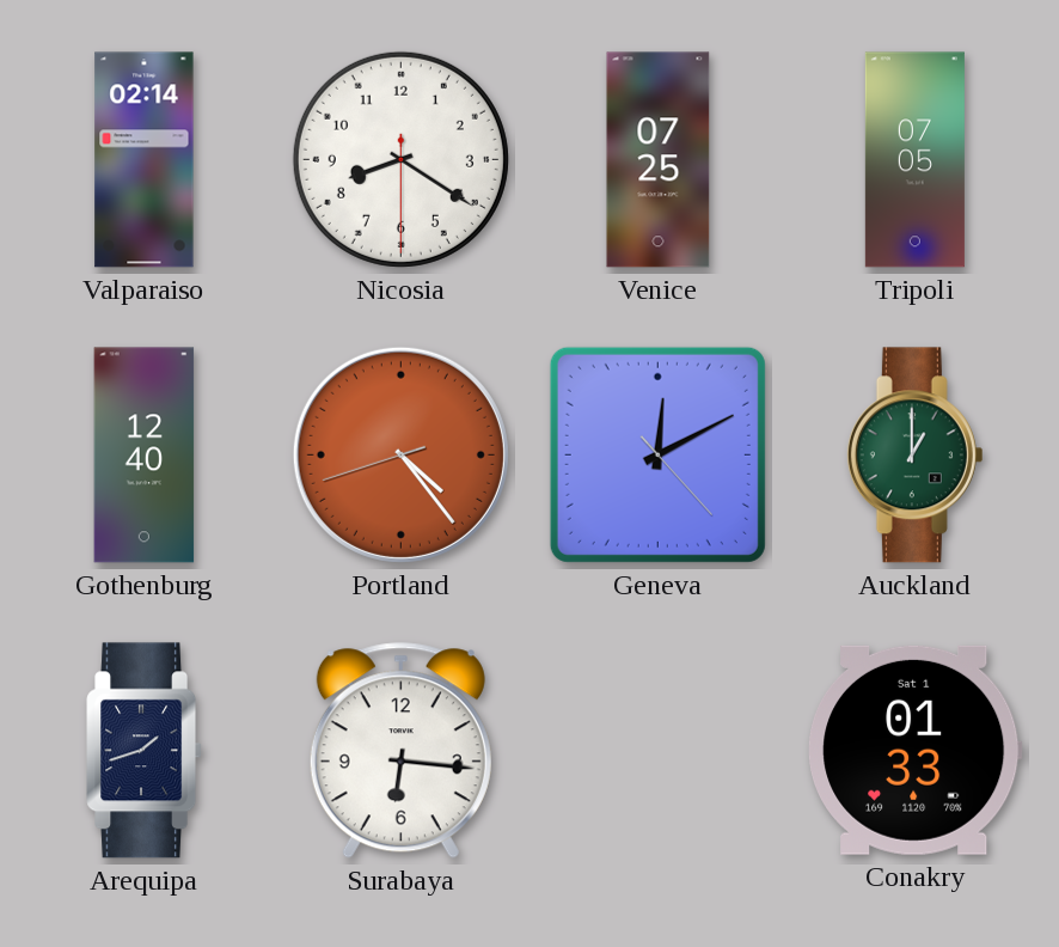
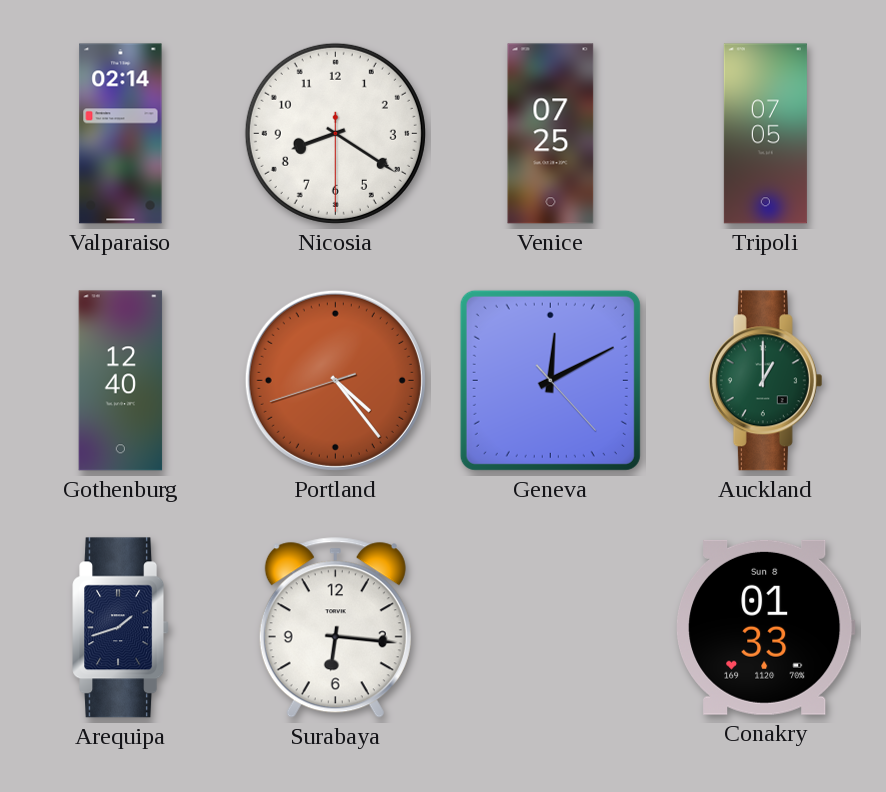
Conakry date: Sat 1 -> Sun 8
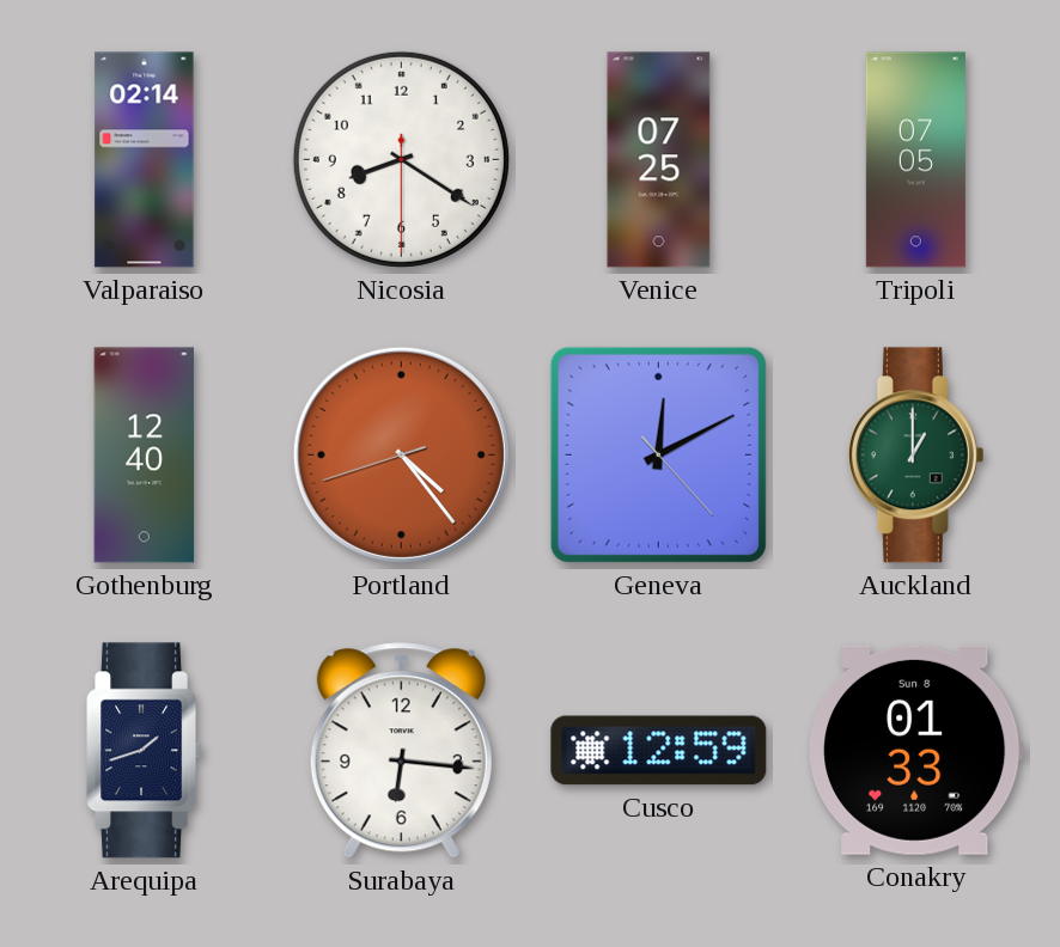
Cusco: none -> 12:59
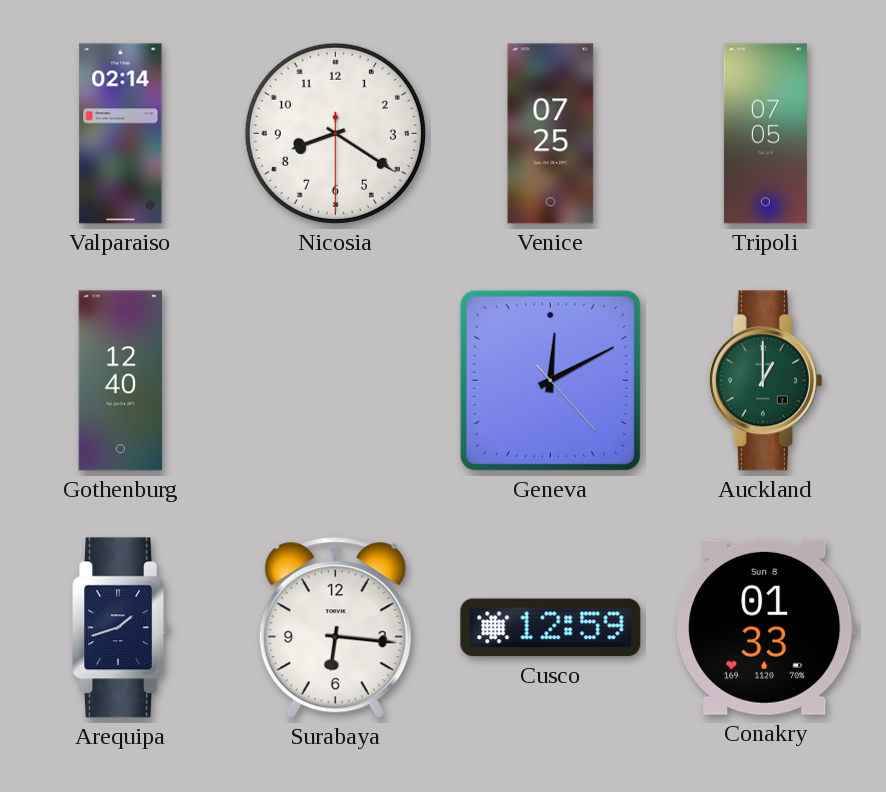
Portland: 4:23 -> none
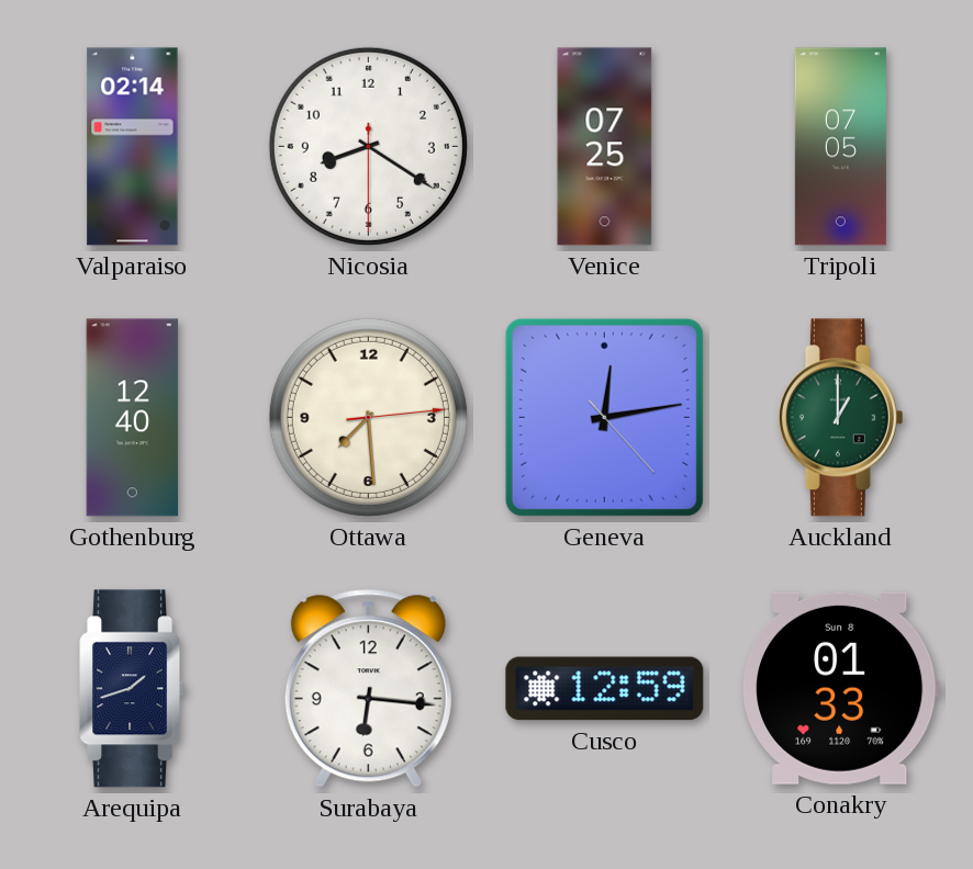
Ottawa: none -> 7:29
Geneva: 12:10 -> 12:13
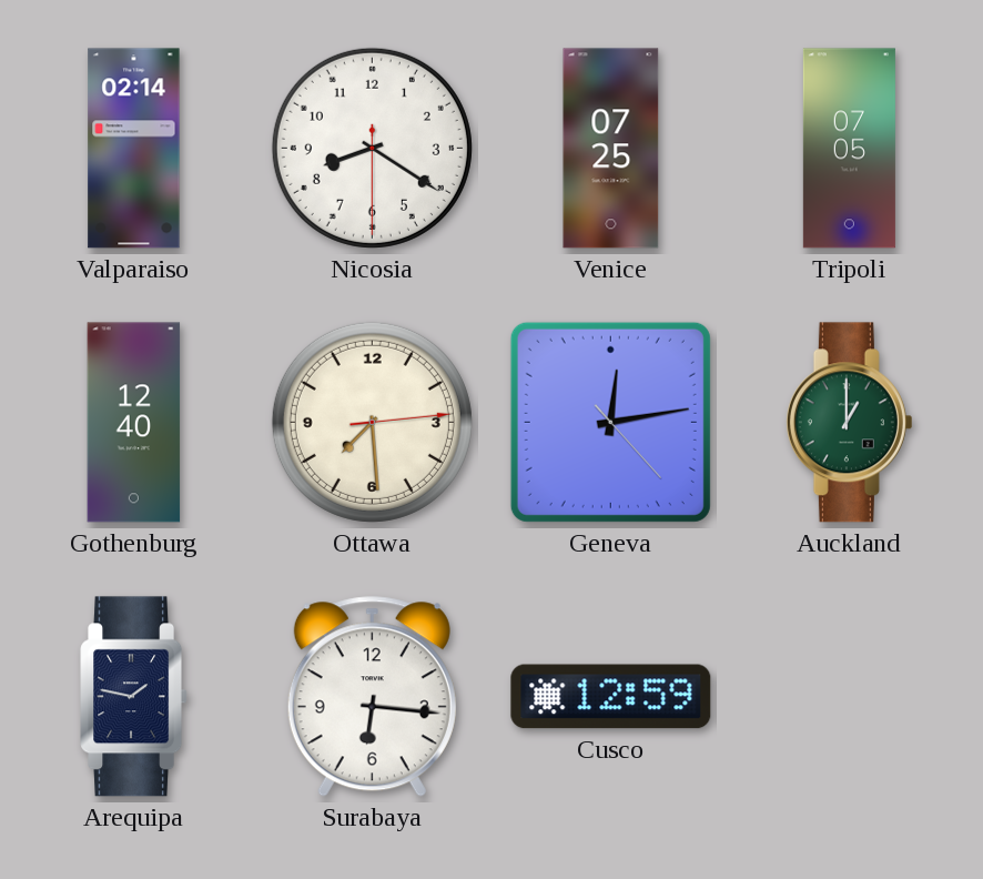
Arequipa: 1:42 -> 1:47
Conakry: 01:33 -> none
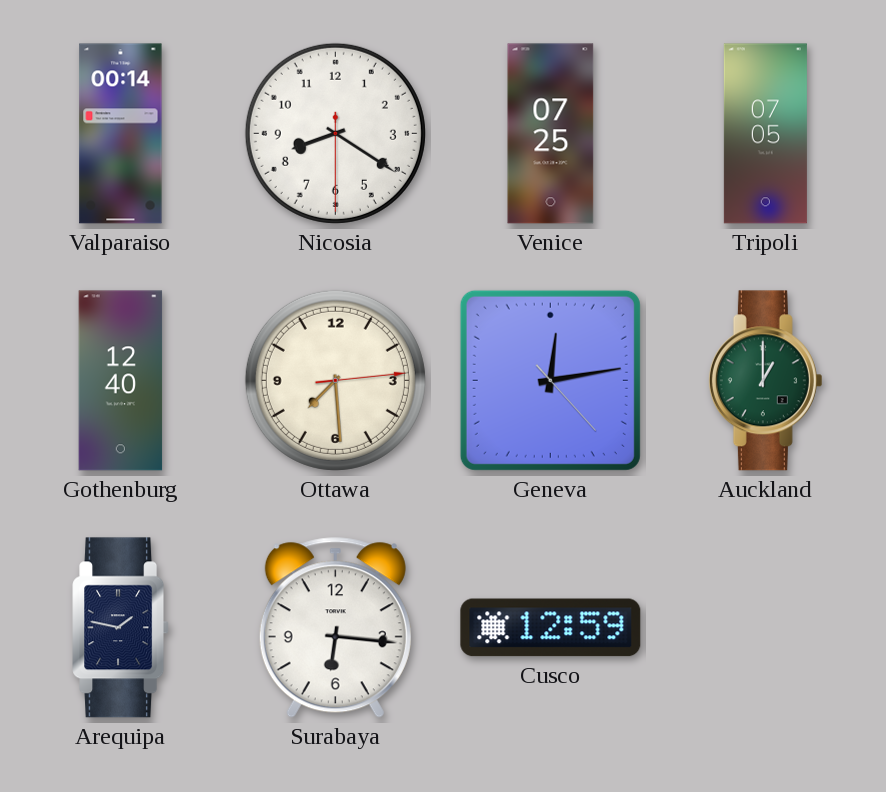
Valparaiso: 02:14 -> 00:14
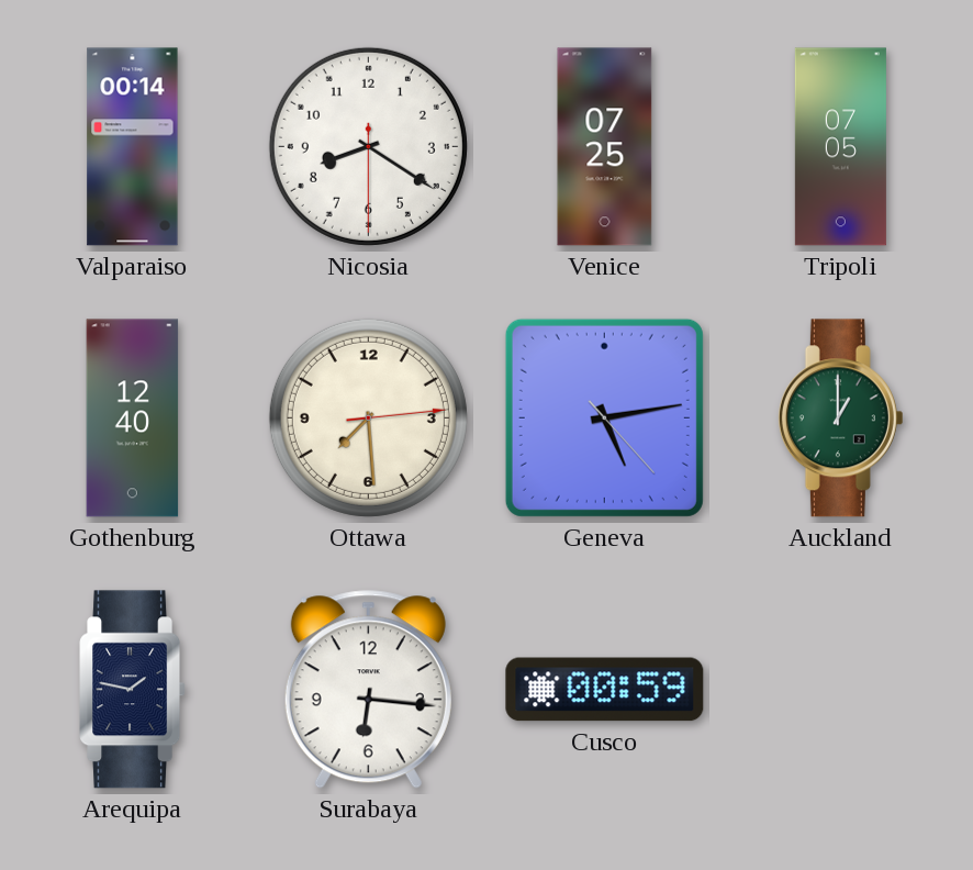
Geneva: 12:13 -> 5:13
Cusco: 12:59 -> 00:59
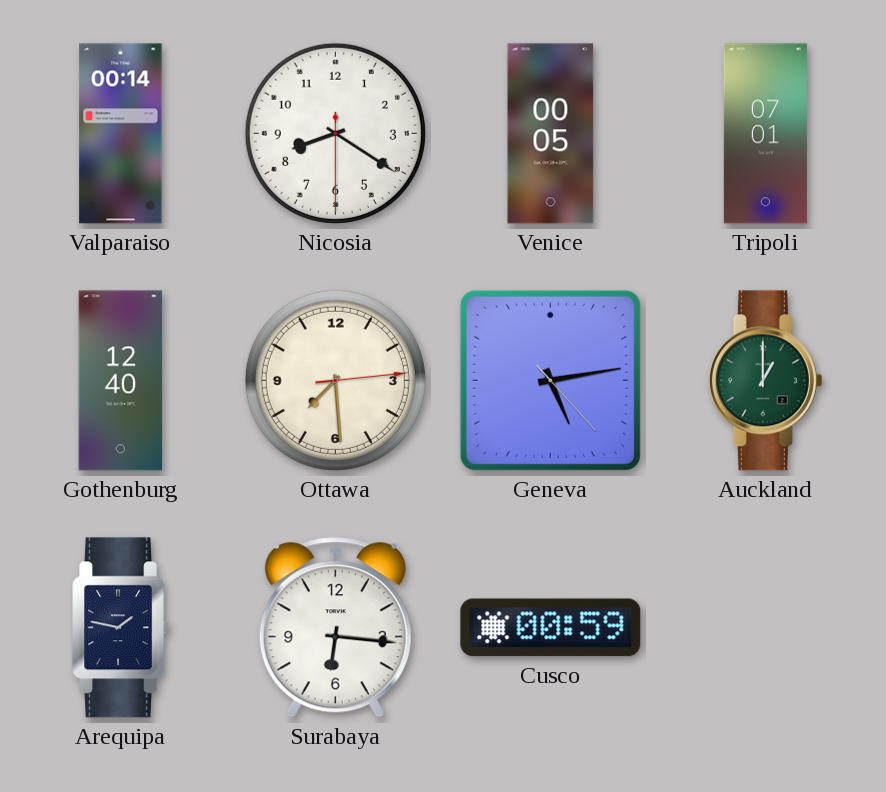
Venice: 07:25 -> 00:05
Tripoli: 07:05 -> 07:01
